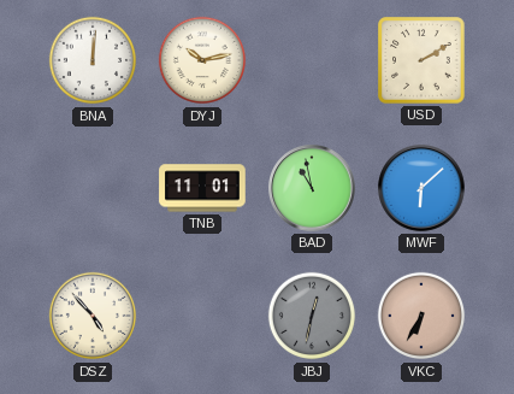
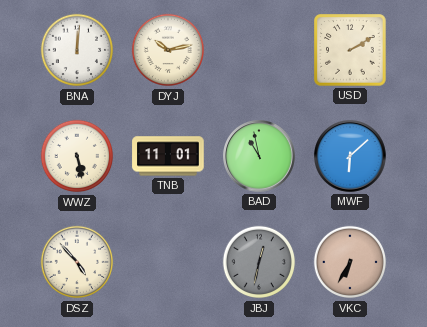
WWZ: none -> 5:28
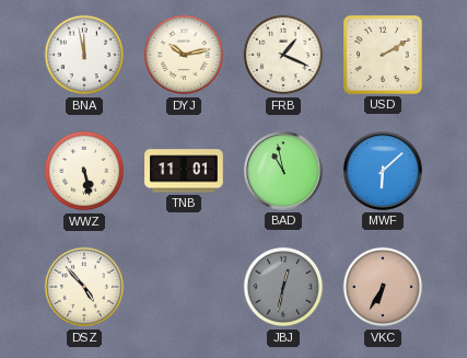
BNA: 12:01 -> 11:58
FRB: none -> 1:19
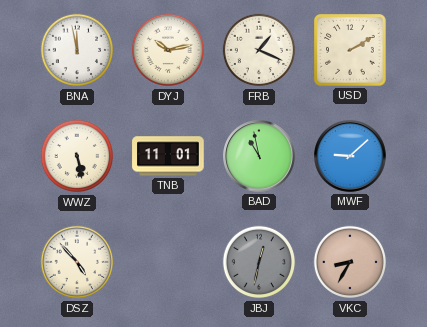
MWF: 6:08 -> 9:08
VKC: 6:35 -> 8:35
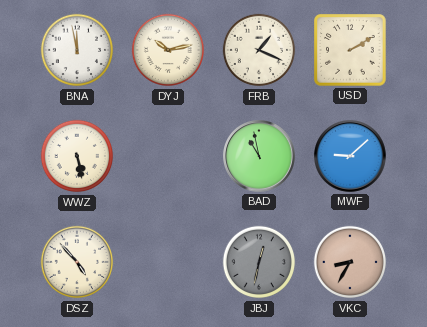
TNB: 11:01 -> none
